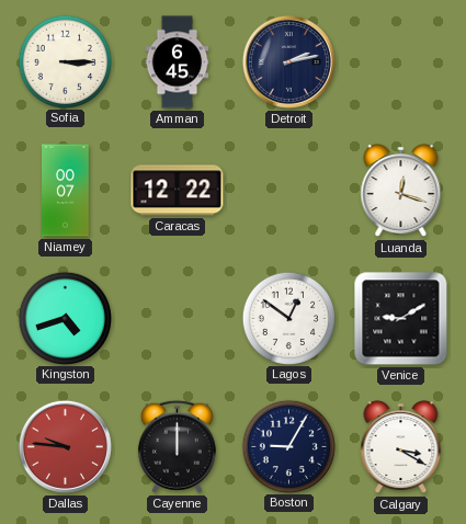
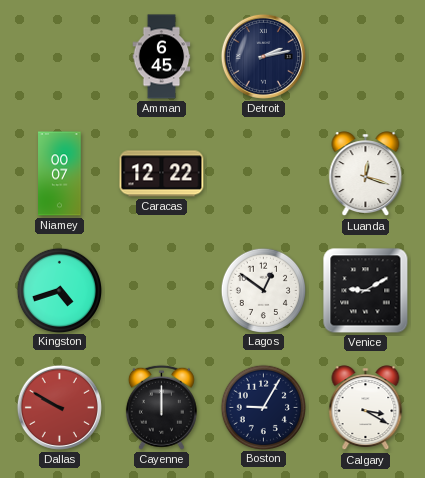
Sofia: 3:15 -> none
Dallas: 9:46 -> 9:50
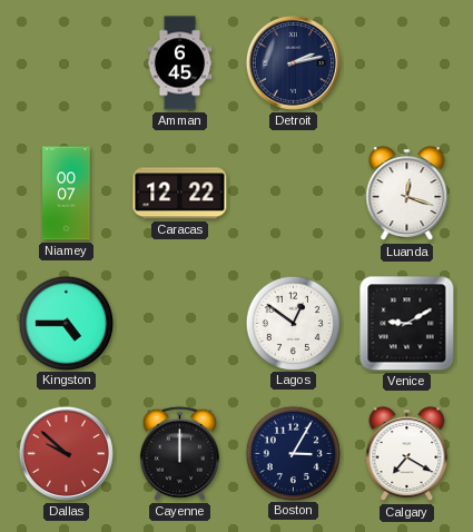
Kingston: 4:42 -> 4:45
Dallas: 9:50 -> 9:52
Boston: 9:05 -> 3:05
Calgary: 3:20 -> 7:20
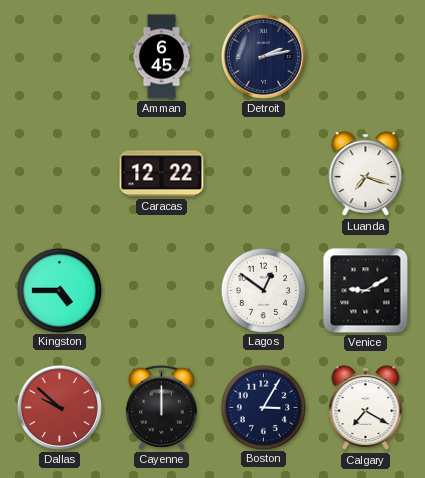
Niamey: 00:07 -> none
Luanda: 12:18 -> 7:18
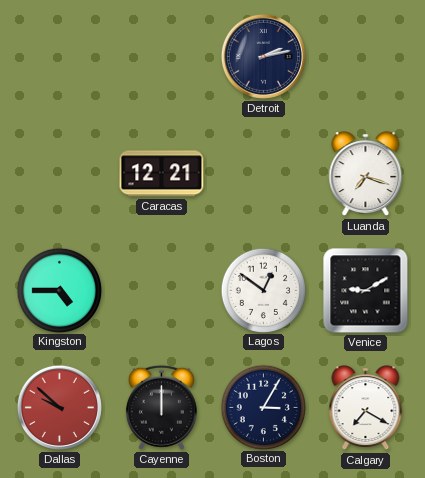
Amman: 6:45 -> none
Caracas: 12:22 -> 12:21
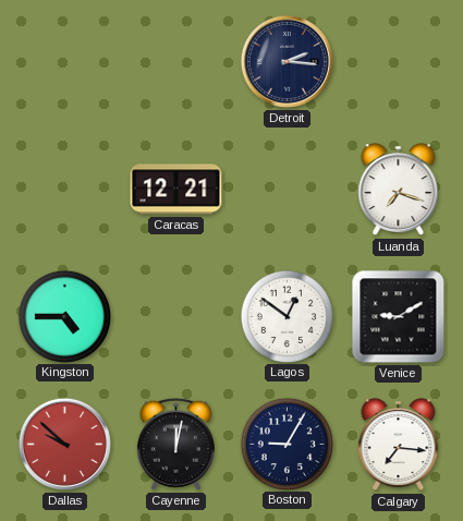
Detroit: 2:13 -> 2:16
Cayenne: 12:00 -> 12:02
Boston: 3:05 -> 9:05
Calgary: 7:20 -> 7:16
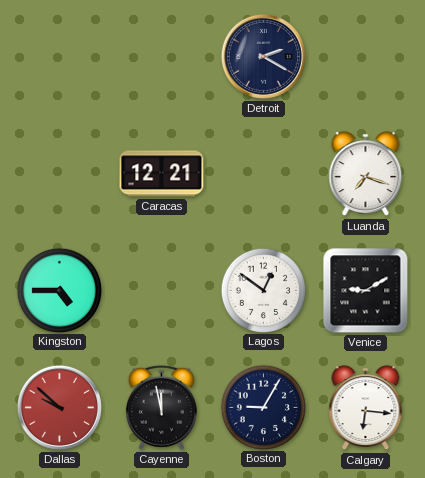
Detroit: 2:16 -> 2:20
Cayenne: 12:02 -> 11:58
Calgary: 7:16 -> 6:16
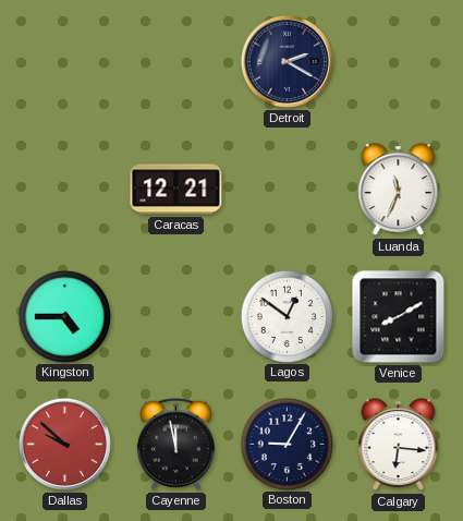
Luanda: 7:18 -> 11:34
Venice: 9:10 -> 8:10
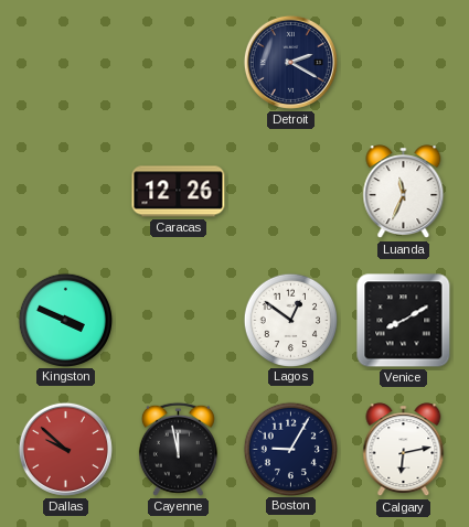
Caracas: 12:21 -> 12:26
Kingston: 4:45 -> 3:49
Calgary: 6:16 -> 6:13
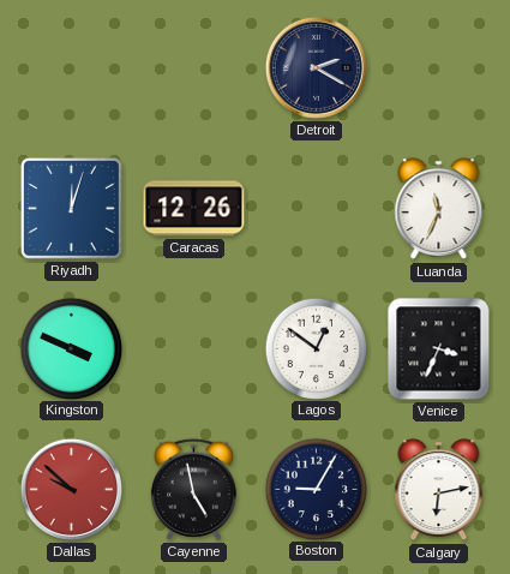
Riyadh: none -> 12:03
Venice: 8:10 -> 3:34
Cayenne: 11:58 -> 4:58
